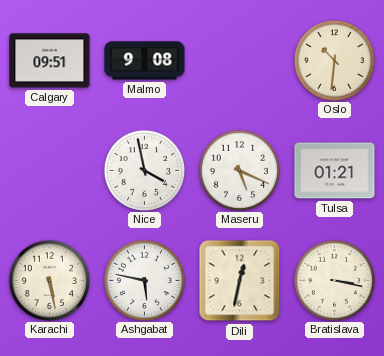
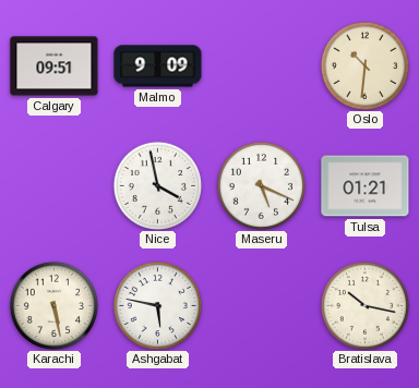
Malmo: 9:08 -> 9:09
Dili: 12:32 -> none
Bratislava: 3:17 -> 10:17
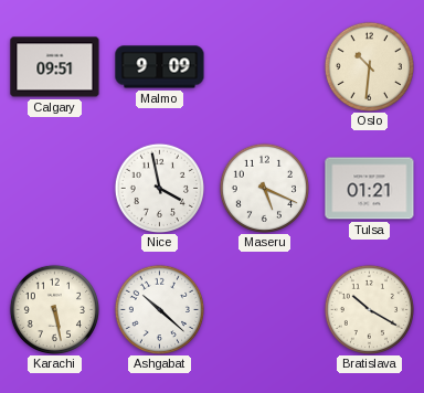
Ashgabat: 5:47 -> 10:22
Bratislava: 10:17 -> 10:20
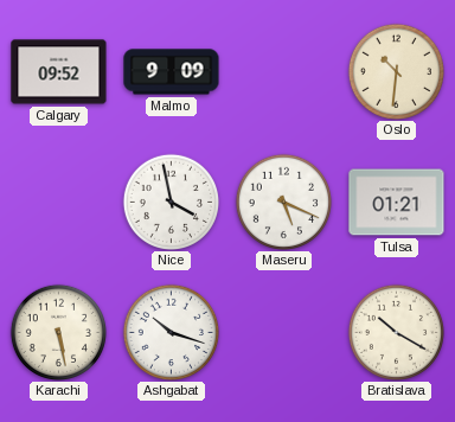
Calgary: 09:51 -> 09:52
Ashgabat: 10:22 -> 10:18
